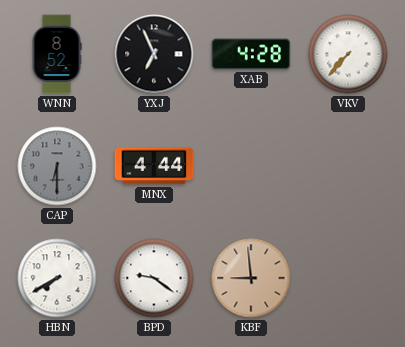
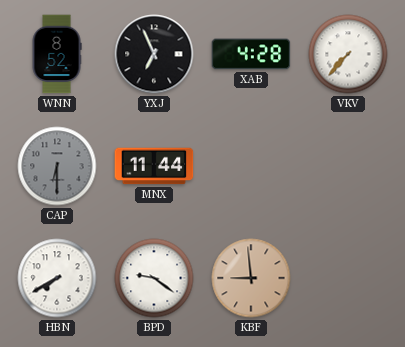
MNX: 4:44 -> 11:44
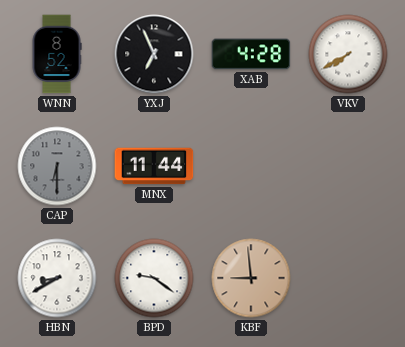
VKV: 7:37 -> 7:40
HBN: 7:40 -> 8:40
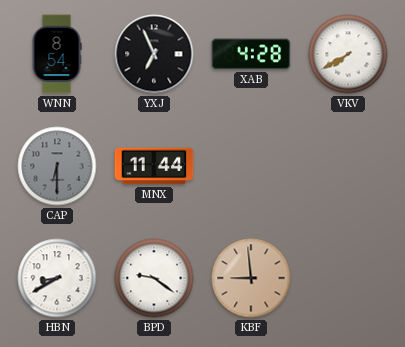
WNN: 8:52 -> 8:54
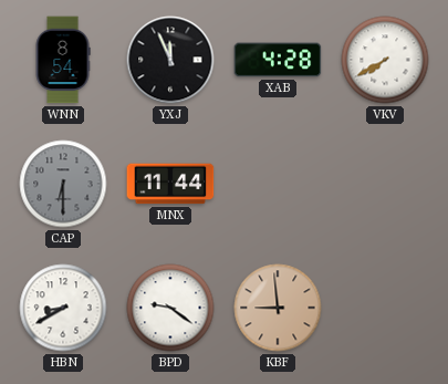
YXJ: 6:56 -> 11:56
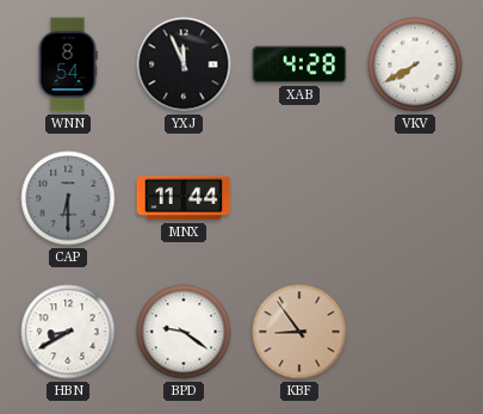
KBF: 8:59 -> 8:54
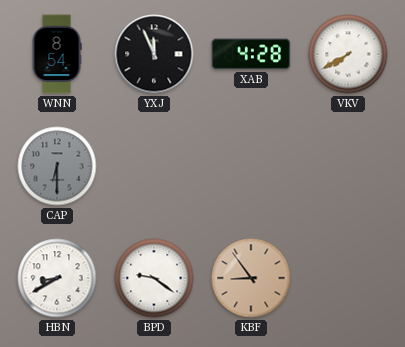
MNX: 11:44 -> none
